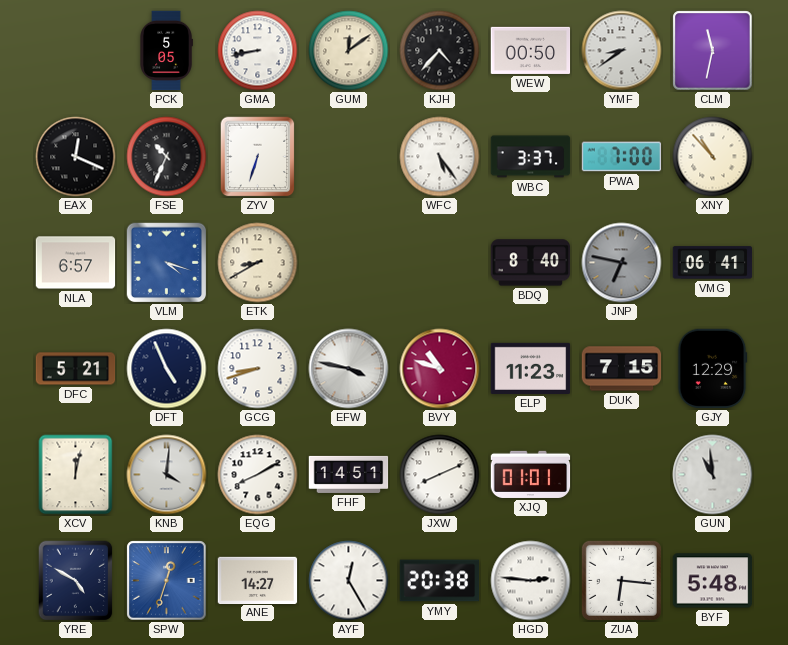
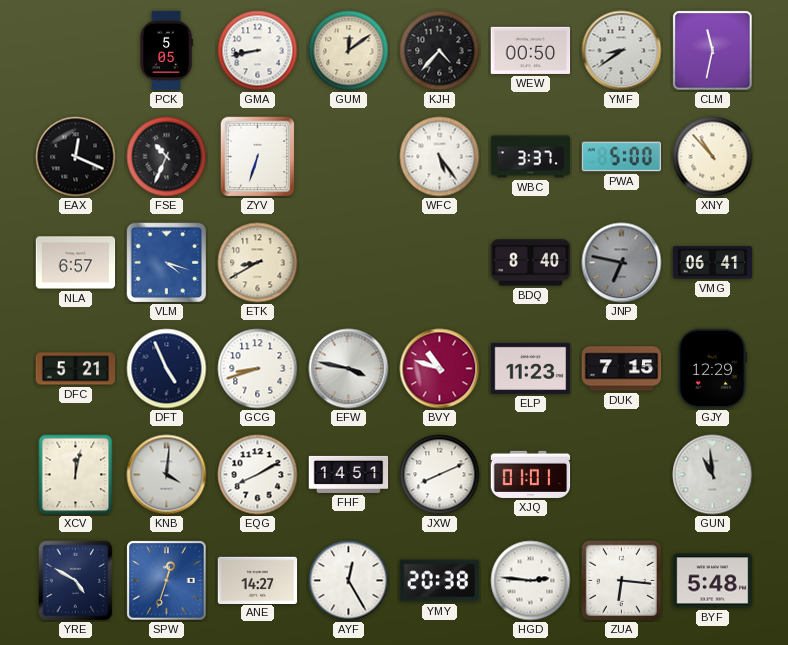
PWA: 7:00 -> 5:00
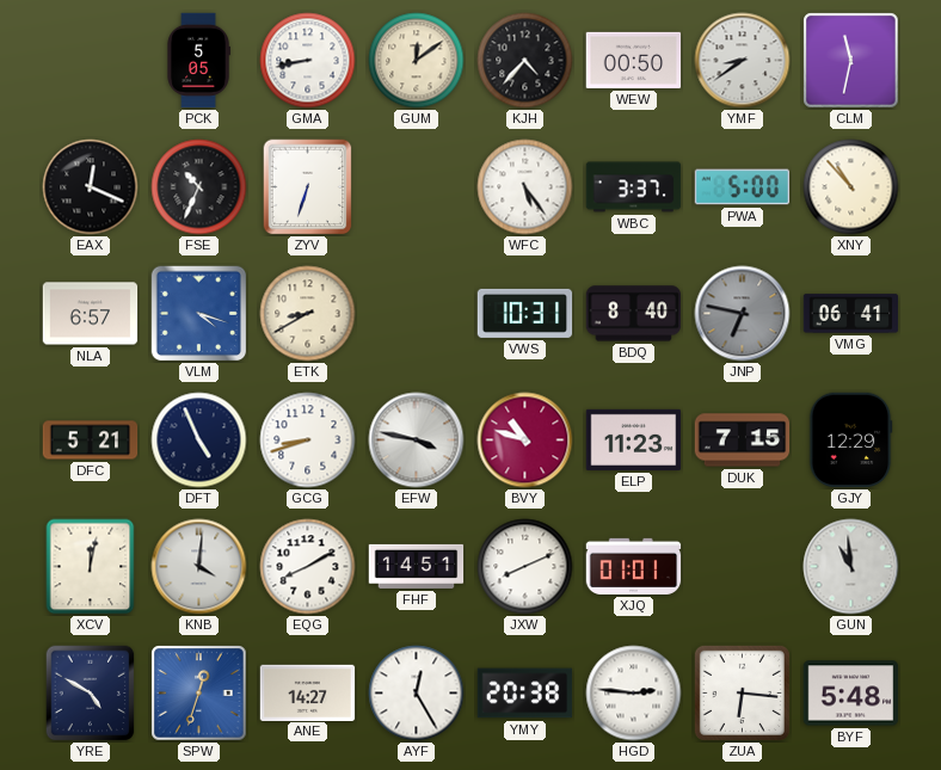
VWS: none -> 10:31
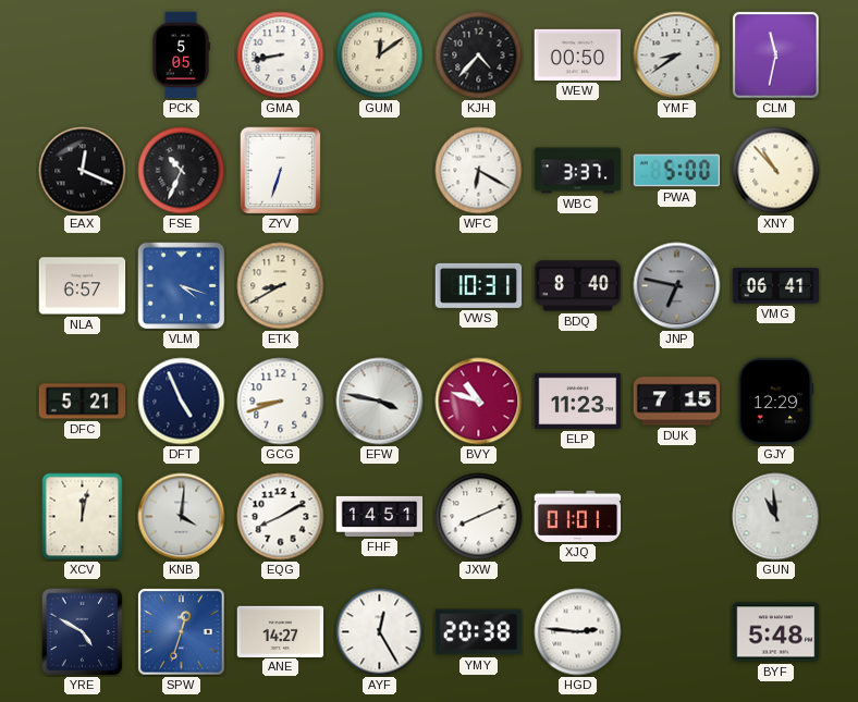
WFC: 5:24 -> 6:20
ZUA: 6:16 -> none
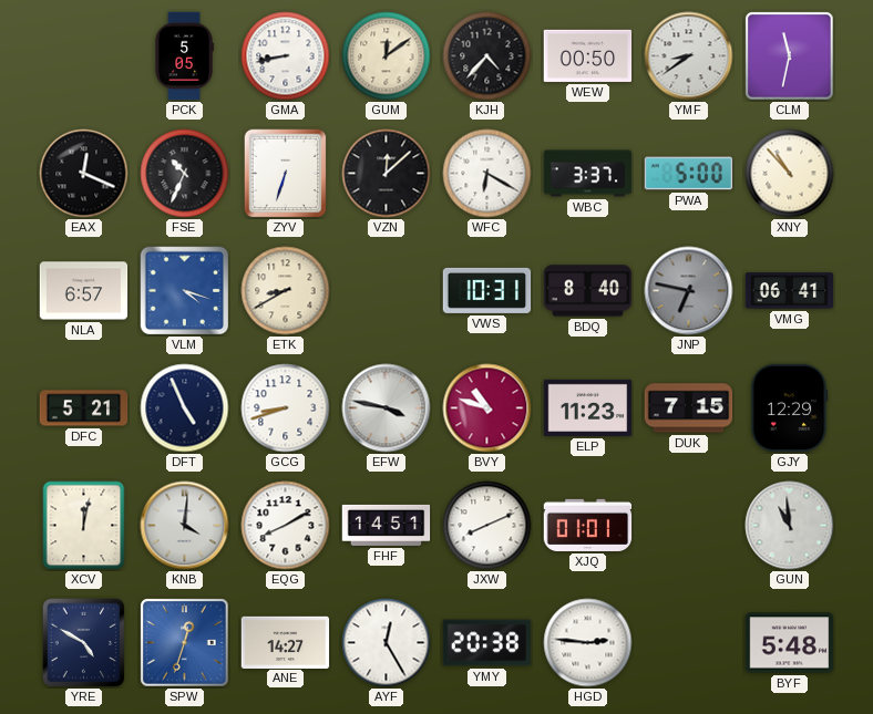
VZN: none -> 12:08
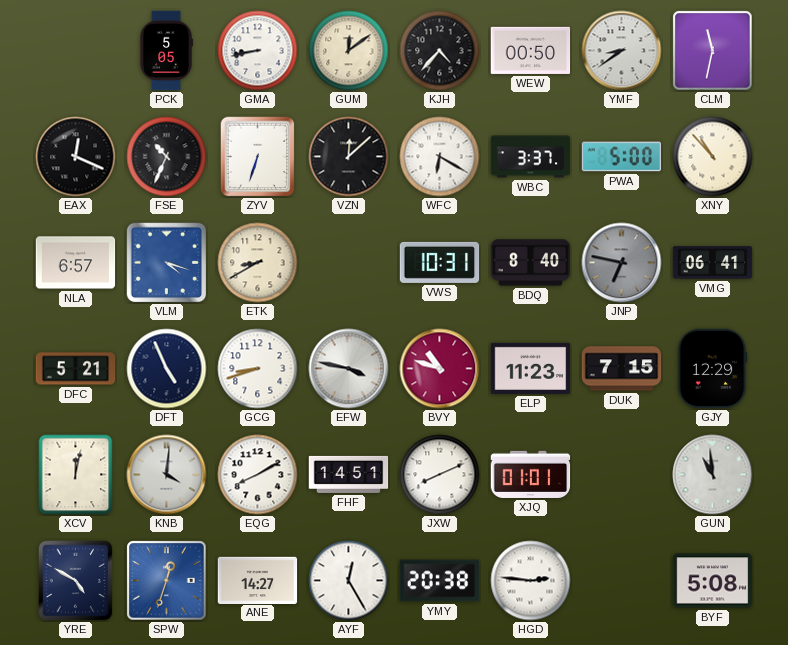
BYF: 5:48 -> 5:08
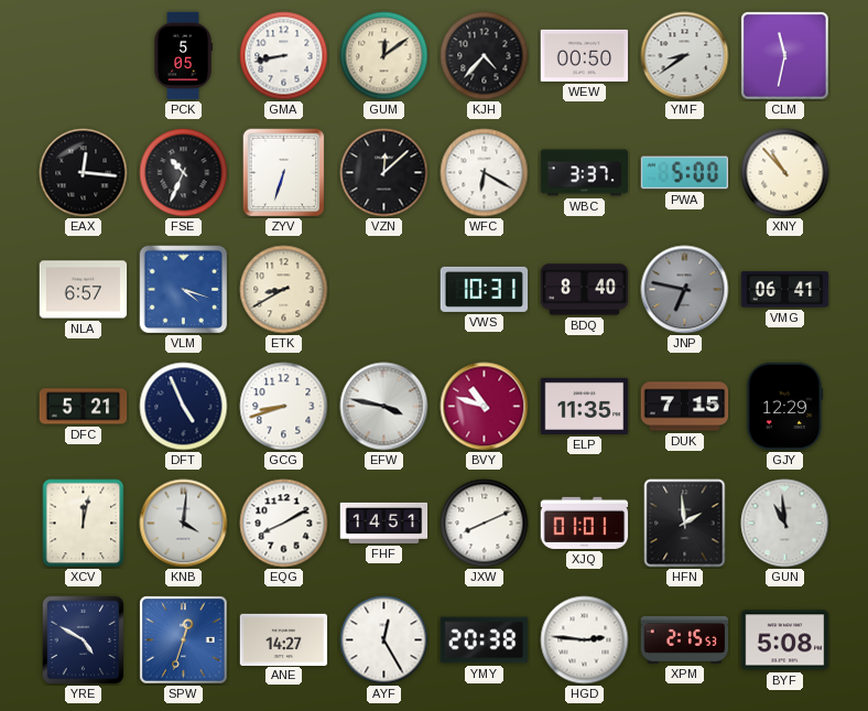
EAX: 12:19 -> 12:16
ELP: 11:23 -> 11:35
HFN: none -> 1:59
XPM: none -> 2:15
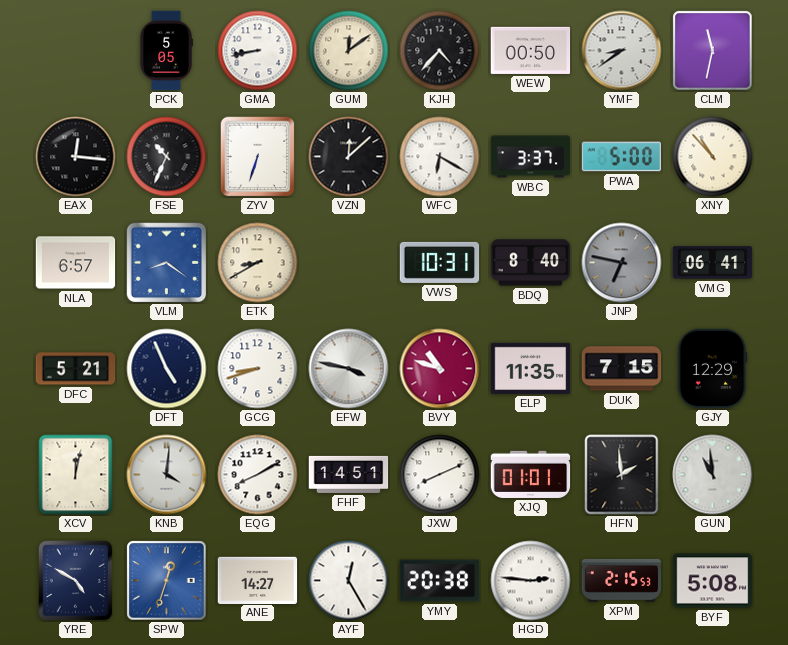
VLM: 4:18 -> 8:21
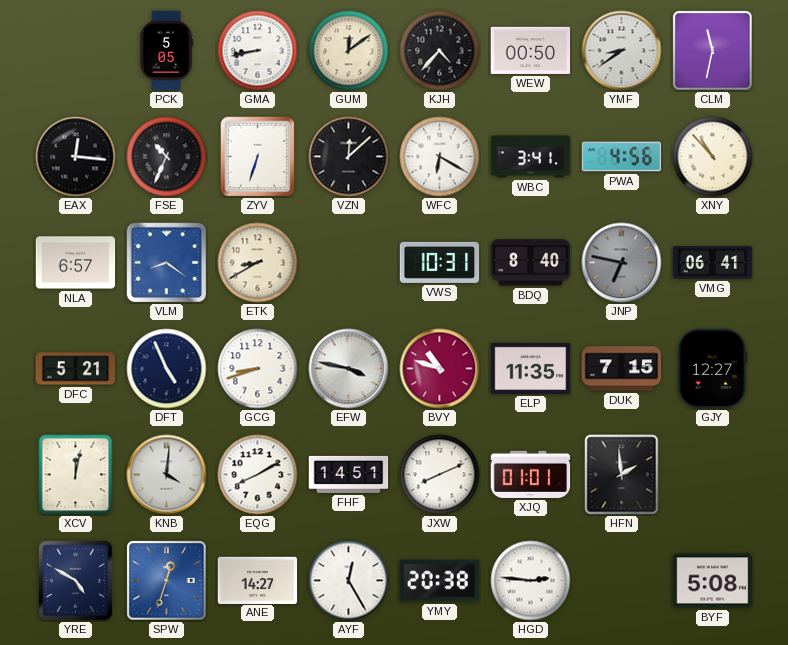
WBC: 3:37 -> 3:41
PWA: 5:00 -> 4:56
GJY: 12:29 -> 12:27
GUN: 10:59 -> none
XPM: 2:15 -> none
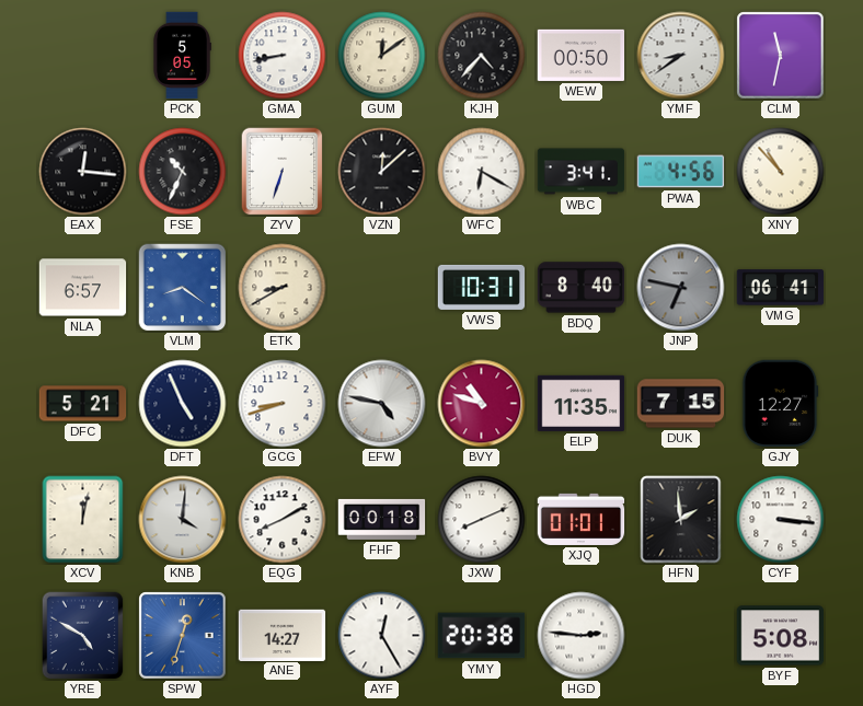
EFW: 3:47 -> 4:47
FHF: 14:51 -> 00:18
CYF: none -> 3:16
